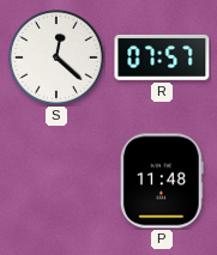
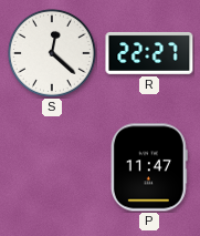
R: 07:57 -> 22:27
P: 11:48 -> 11:47
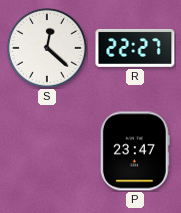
P: 11:47 -> 23:47
